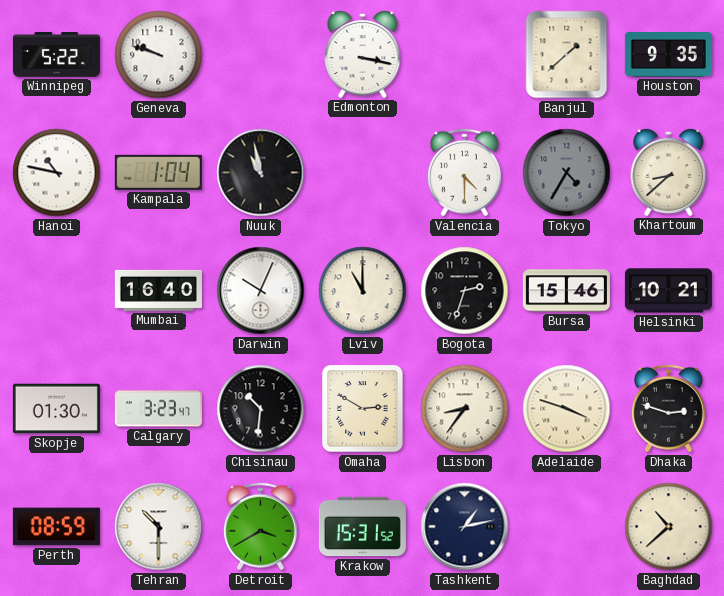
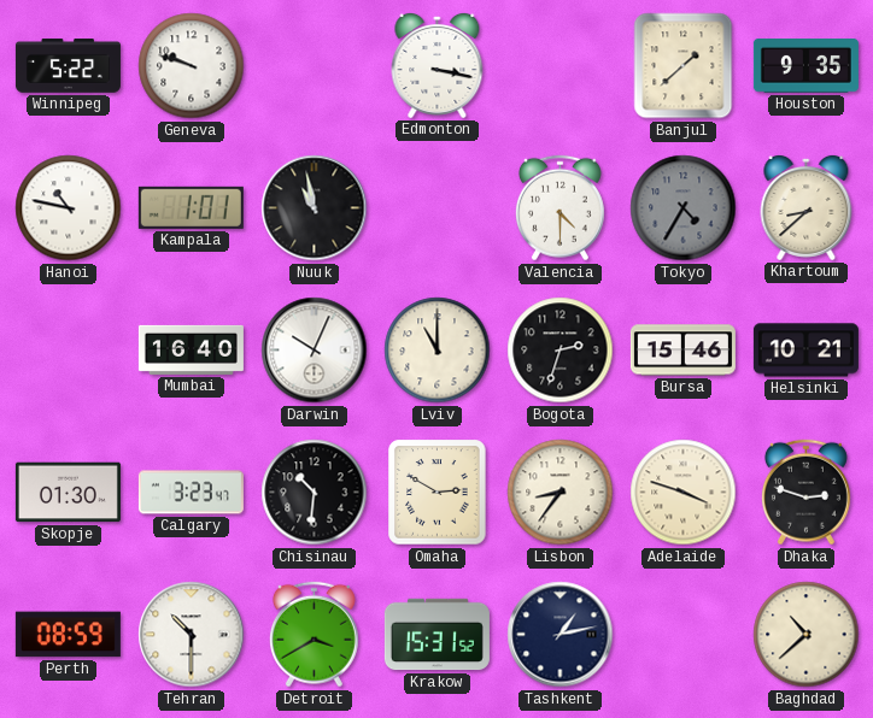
Kampala: 1:04 -> 1:01
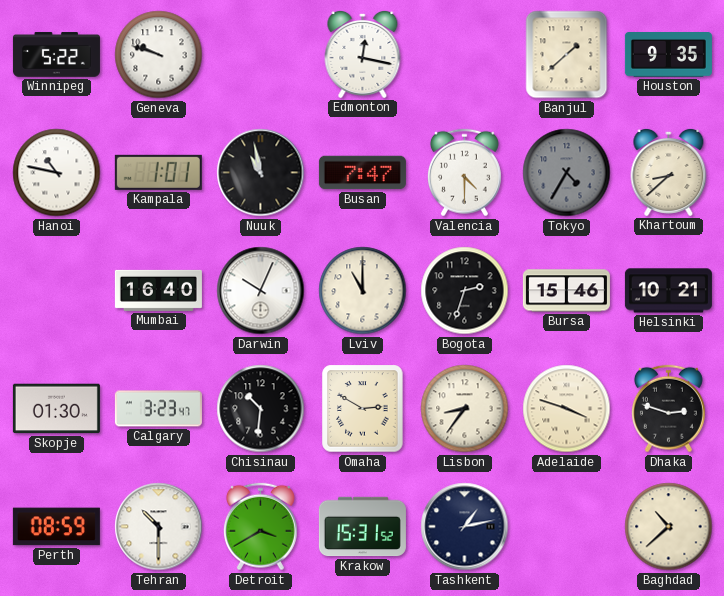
Edmonton: 3:17 -> 12:17
Busan: none -> 7:47
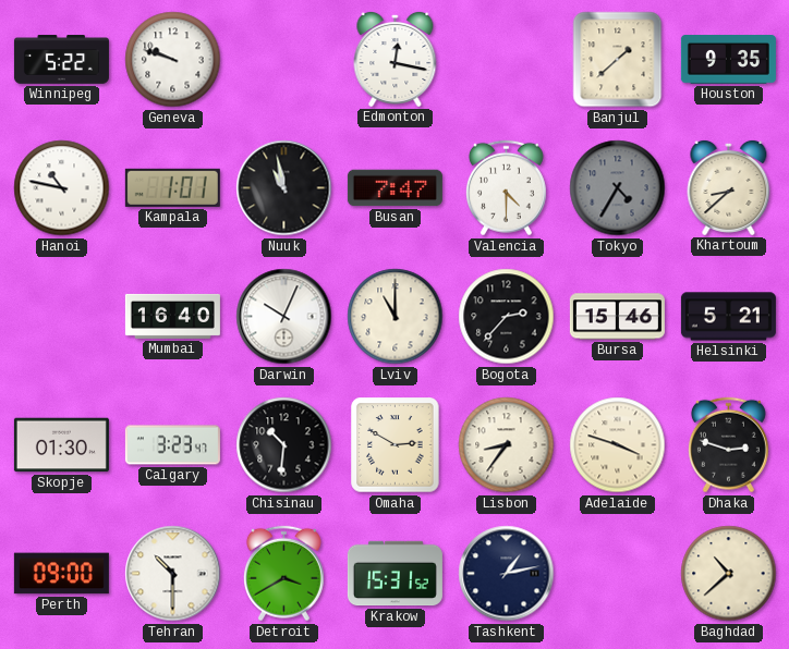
Bogota: 2:33 -> 2:37
Helsinki: 10:21 -> 5:21
Perth: 08:59 -> 09:00
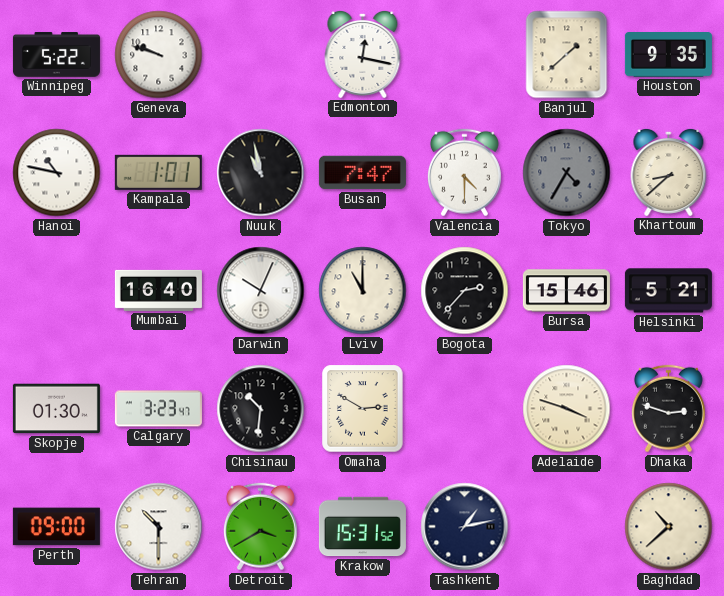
Lisbon: 8:36 -> none
